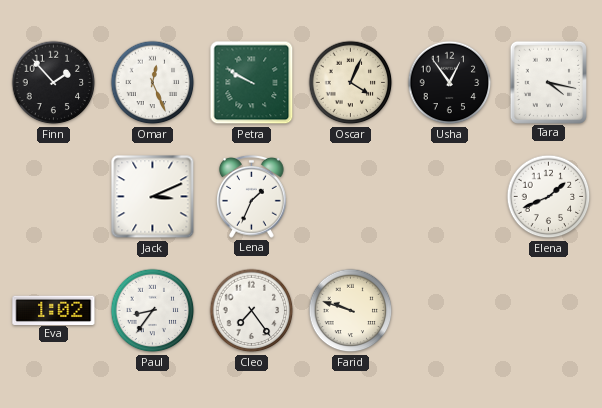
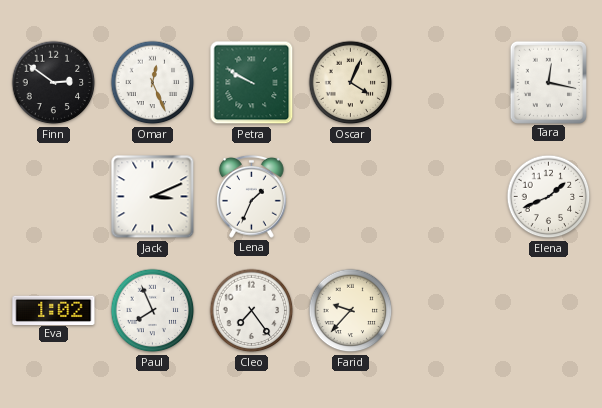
Finn: 1:53 -> 2:51
Usha: 12:54 -> none
Tara: 4:17 -> 12:17
Paul: 8:36 -> 7:56
Farid: 9:48 -> 9:37
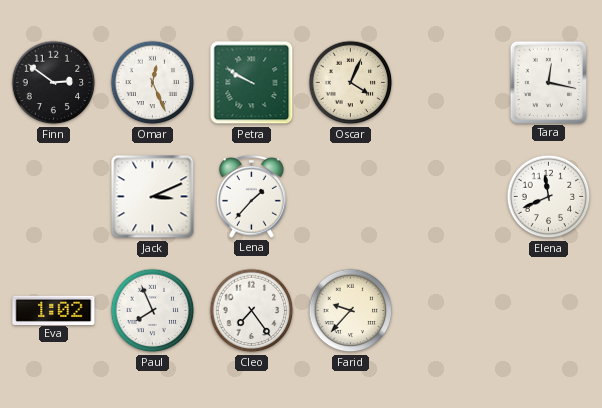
Lena: 1:34 -> 1:37
Elena: 1:41 -> 11:41
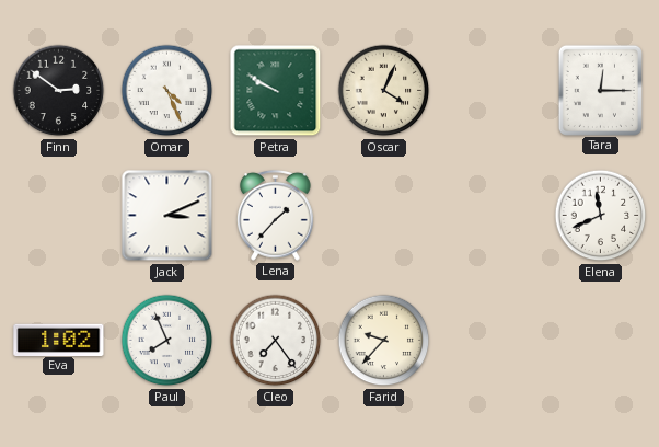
Omar: 12:26 -> 4:26
Tara: 12:17 -> 12:15
